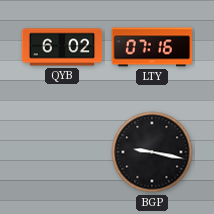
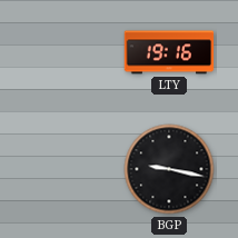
QYB: 6:02 -> none
LTY: 07:16 -> 19:16
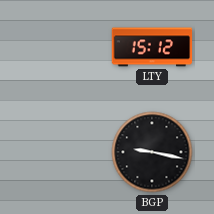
LTY: 19:16 -> 15:12
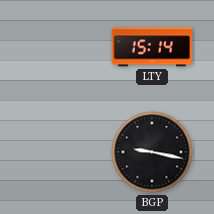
LTY: 15:12 -> 15:14
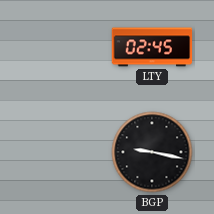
LTY: 15:14 -> 02:45
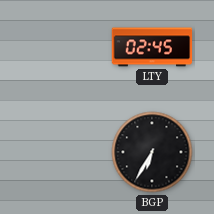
BGP: 9:17 -> 6:35
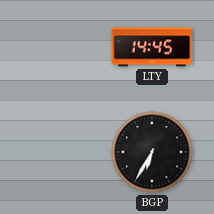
LTY: 02:45 -> 14:45
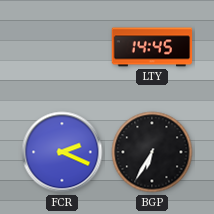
FCR: none -> 2:19
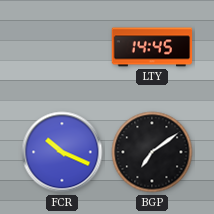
FCR: 2:19 -> 10:19
BGP: 6:35 -> 7:09
